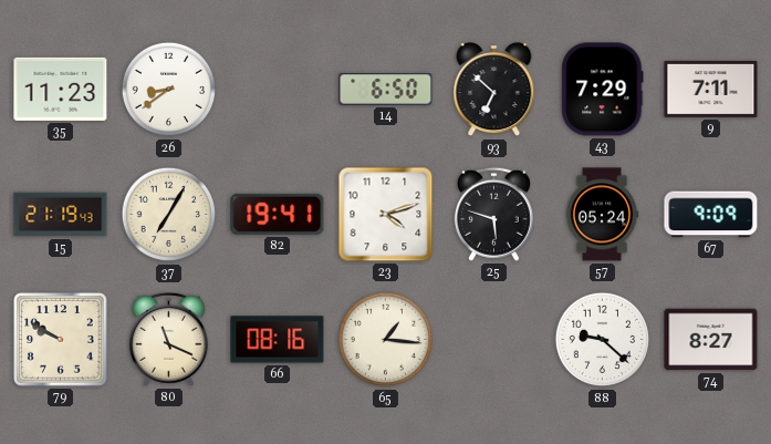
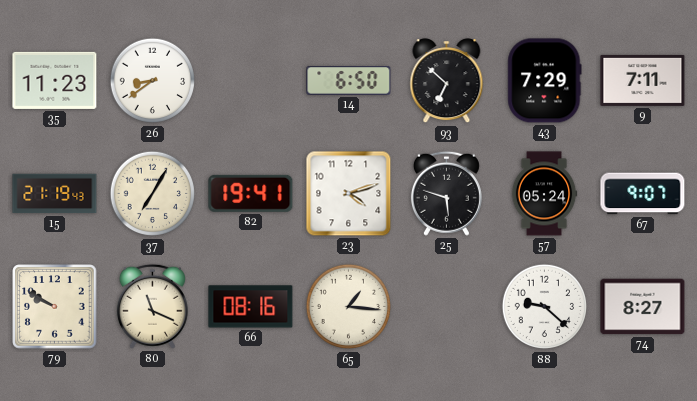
67: 9:09 -> 9:07
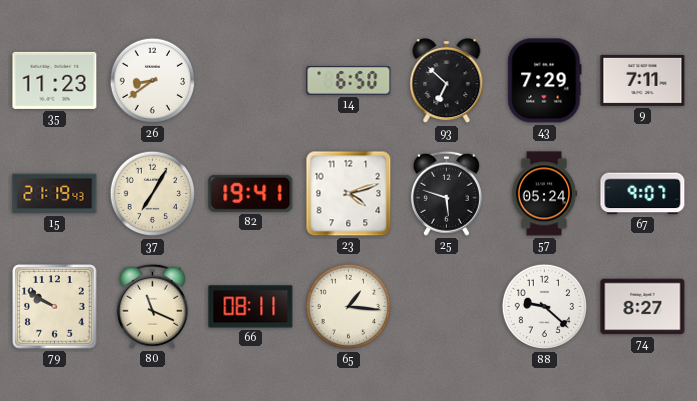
66: 08:16 -> 08:11
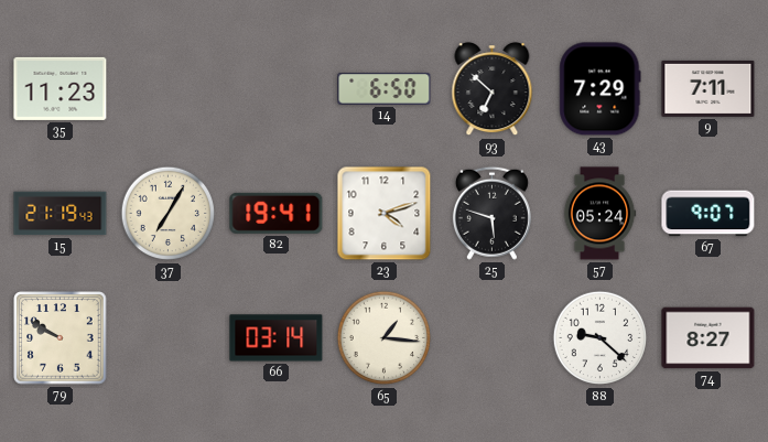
26: 8:39 -> none
80: 11:19 -> none
66: 08:11 -> 03:14
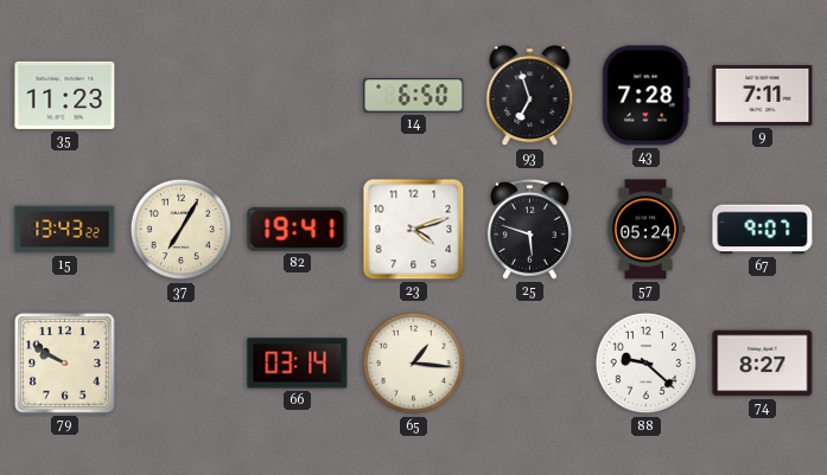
93: 6:52 -> 6:57
43: 7:29 -> 7:28
15: 21:19 -> 13:43
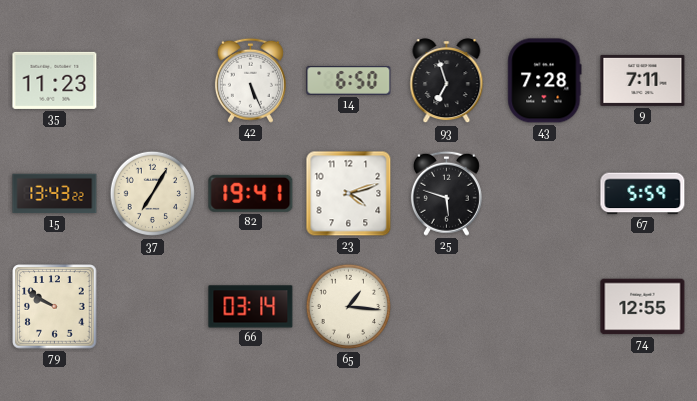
42: none -> 5:26
57: 05:24 -> none
67: 9:07 -> 5:59
88: 9:22 -> none
74: 8:27 -> 12:55
